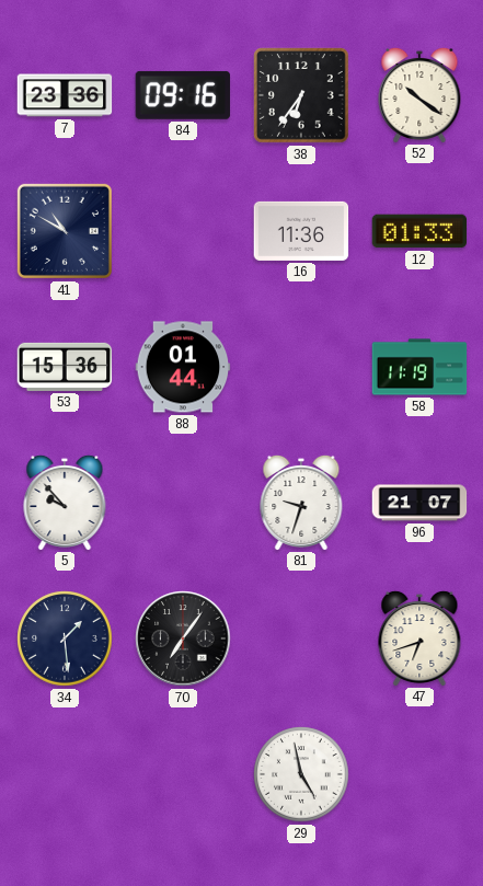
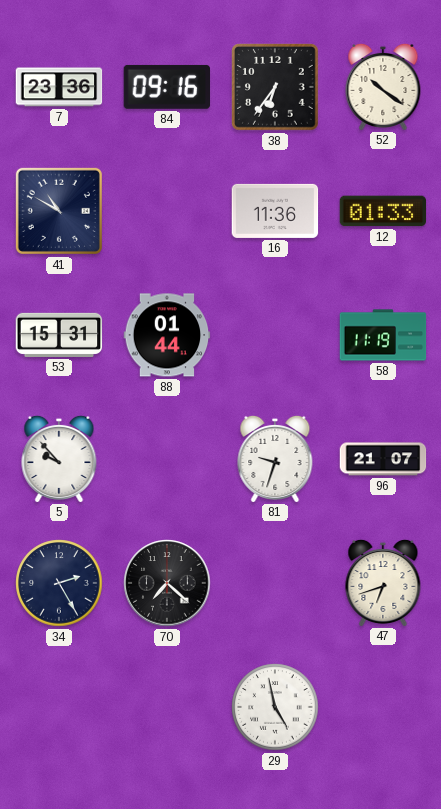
53: 15:36 -> 15:31
34: 1:29 -> 2:25
70: 7:06 -> 7:22
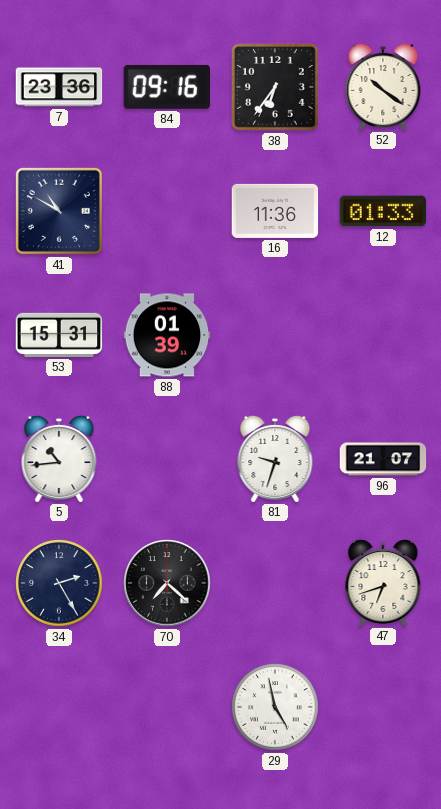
88: 01:44 -> 01:39
58: 11:19 -> none
5: 9:53 -> 10:44
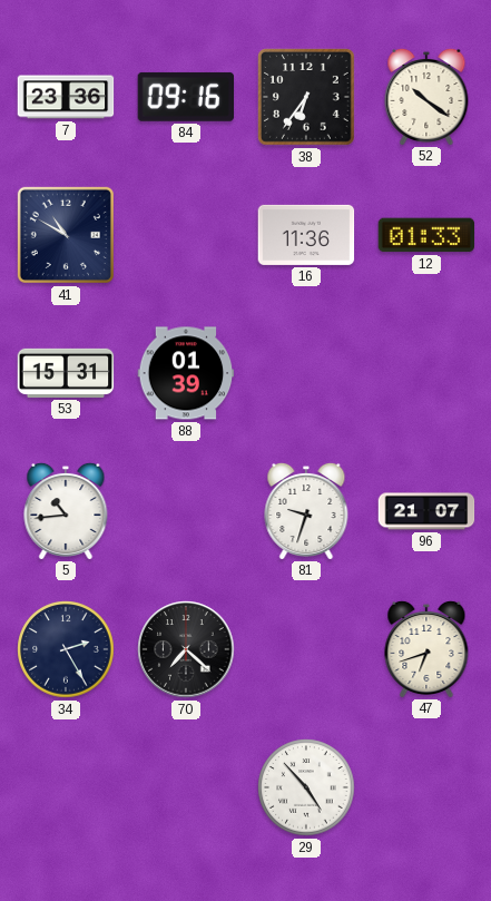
29: 4:58 -> 4:53
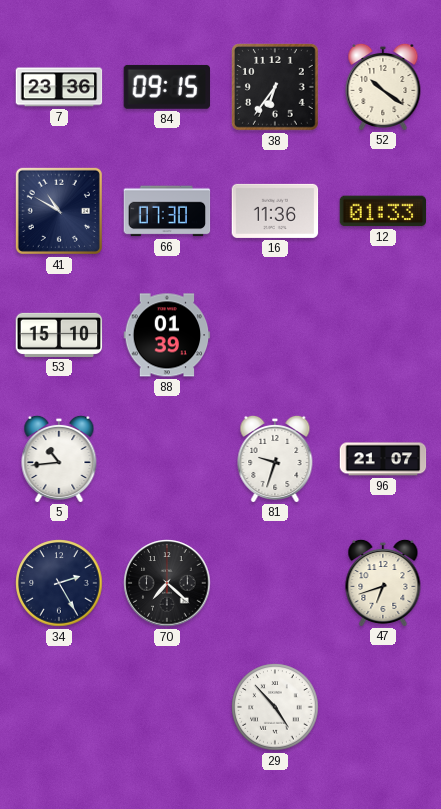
84: 09:16 -> 09:15
66: none -> 07:30
53: 15:31 -> 15:10
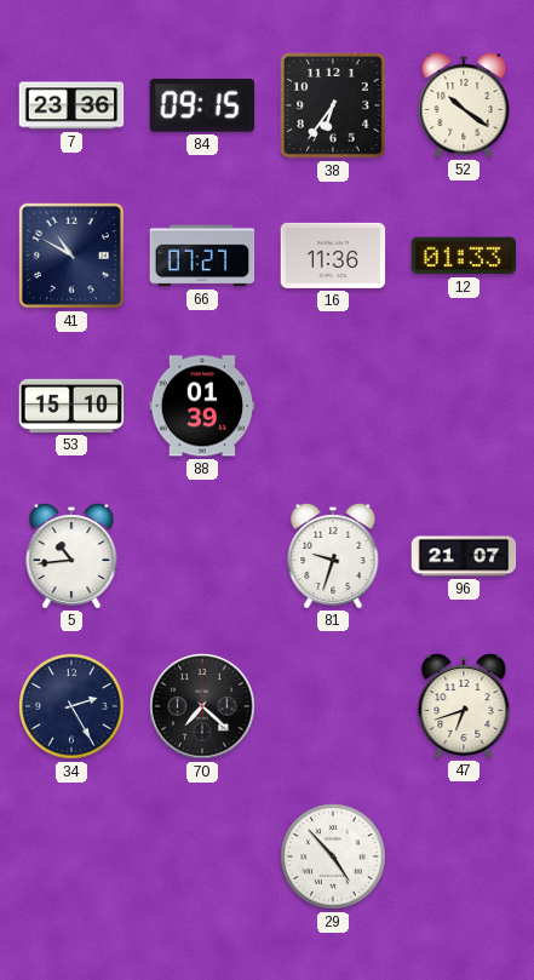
66: 07:30 -> 07:27
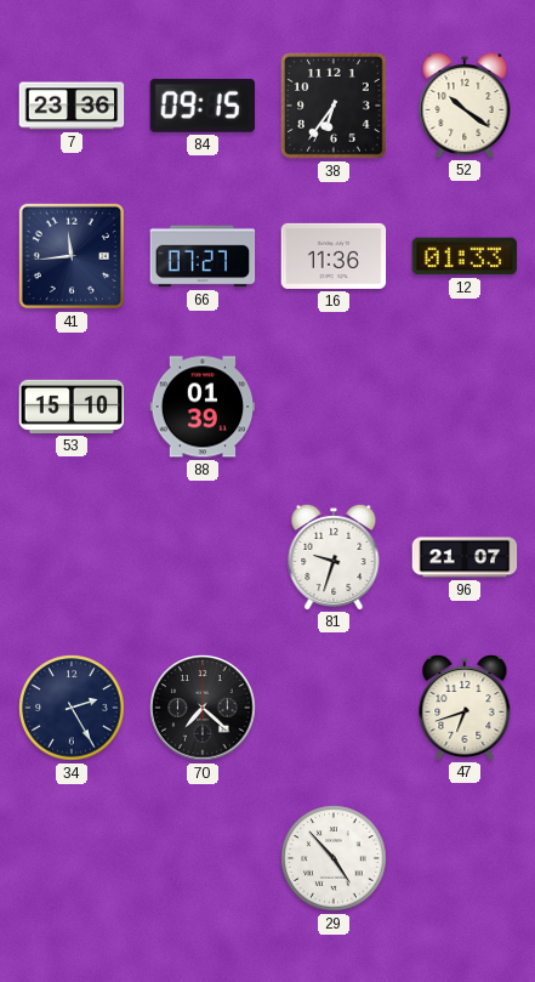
41: 10:50 -> 11:44
5: 10:44 -> none
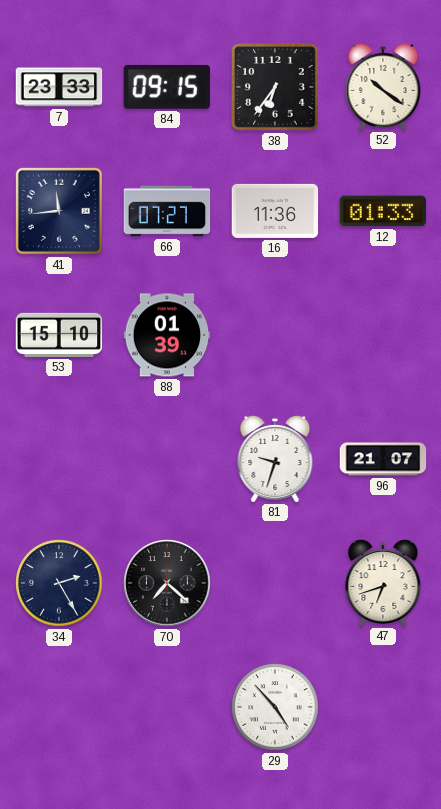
7: 23:36 -> 23:33
